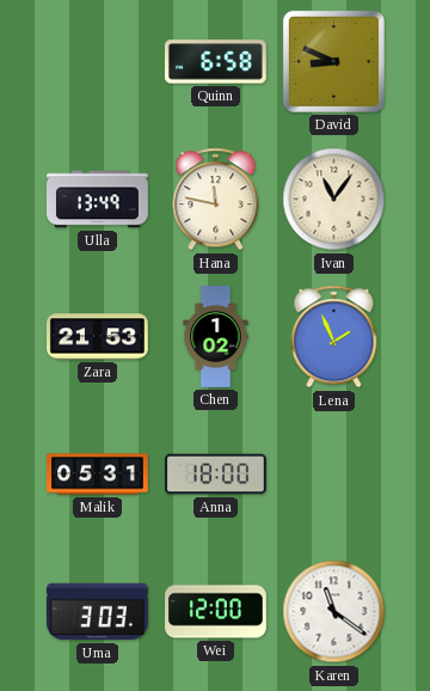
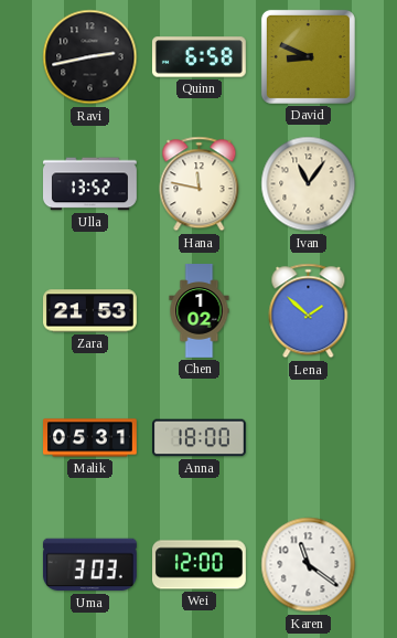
Ravi: none -> 2:43
Ulla: 13:49 -> 13:52
Lena: 1:56 -> 1:52
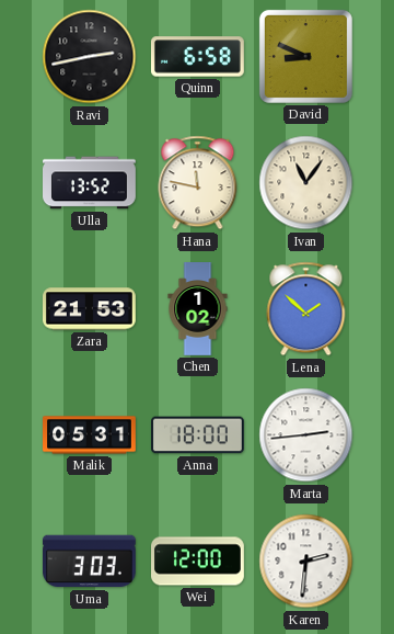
Marta: none -> 2:44
Karen: 11:21 -> 2:31
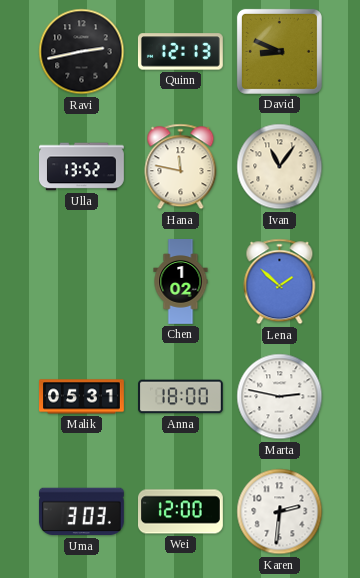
Quinn: 6:58 -> 12:13
Zara: 21:53 -> none
Marta: 2:44 -> 2:47
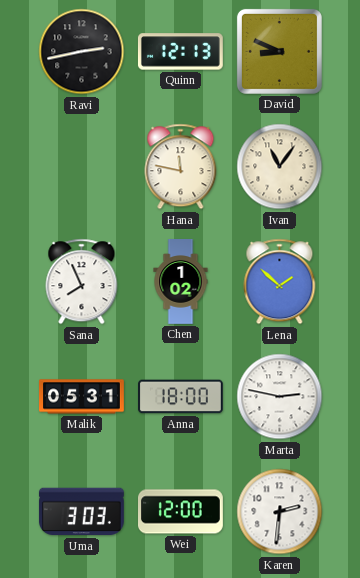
Ulla: 13:52 -> none
Sana: none -> 7:56
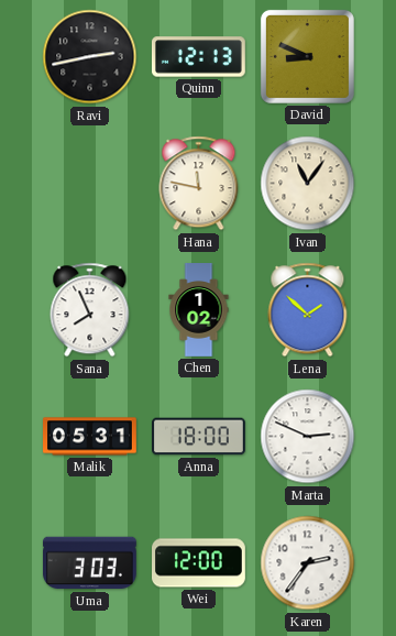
Marta: 2:47 -> 2:49
Karen: 2:31 -> 2:36
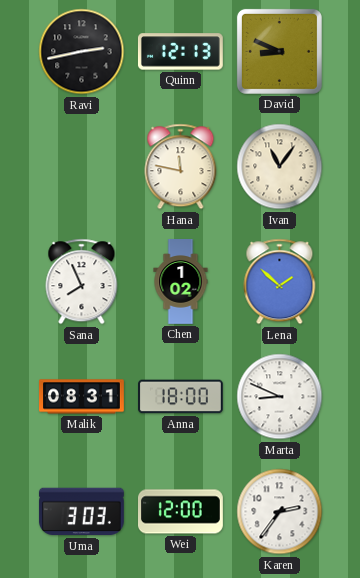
Malik: 05:31 -> 08:31
Marta: 2:49 -> 8:49
